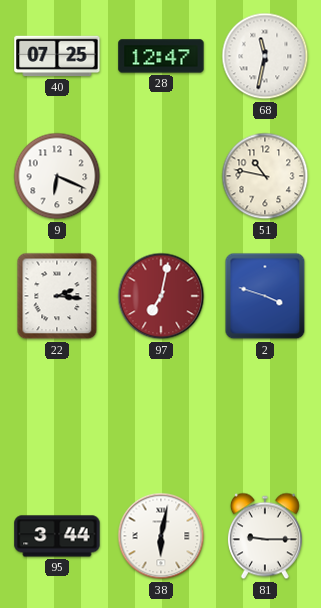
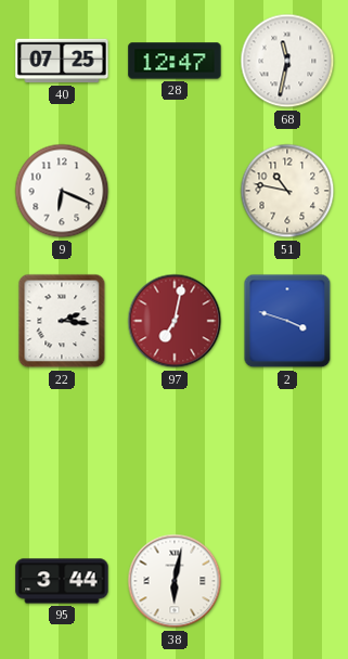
81: 9:15 -> none
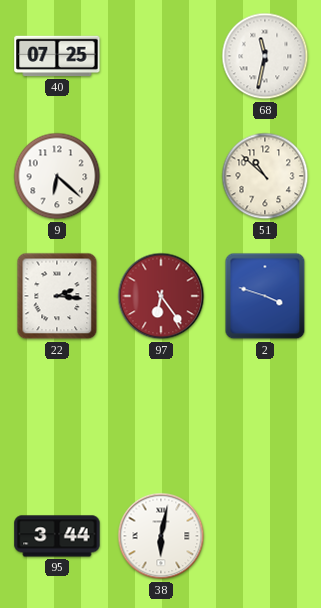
28: 12:47 -> none
9: 6:19 -> 6:22
51: 10:47 -> 10:52
97: 7:02 -> 6:24
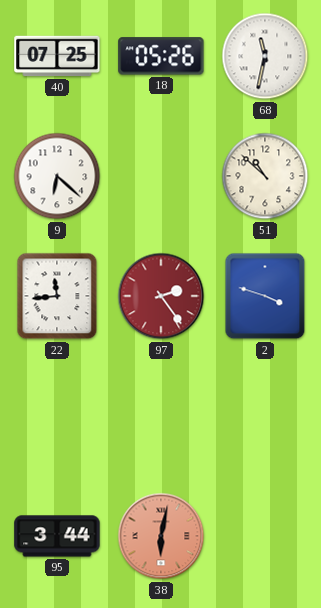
18: none -> 05:26
22: 2:16 -> 11:44
97: 6:24 -> 2:24
38 dial: white -> salmon
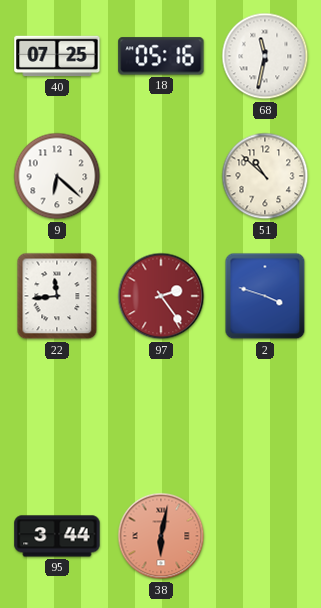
18: 05:26 -> 05:16
